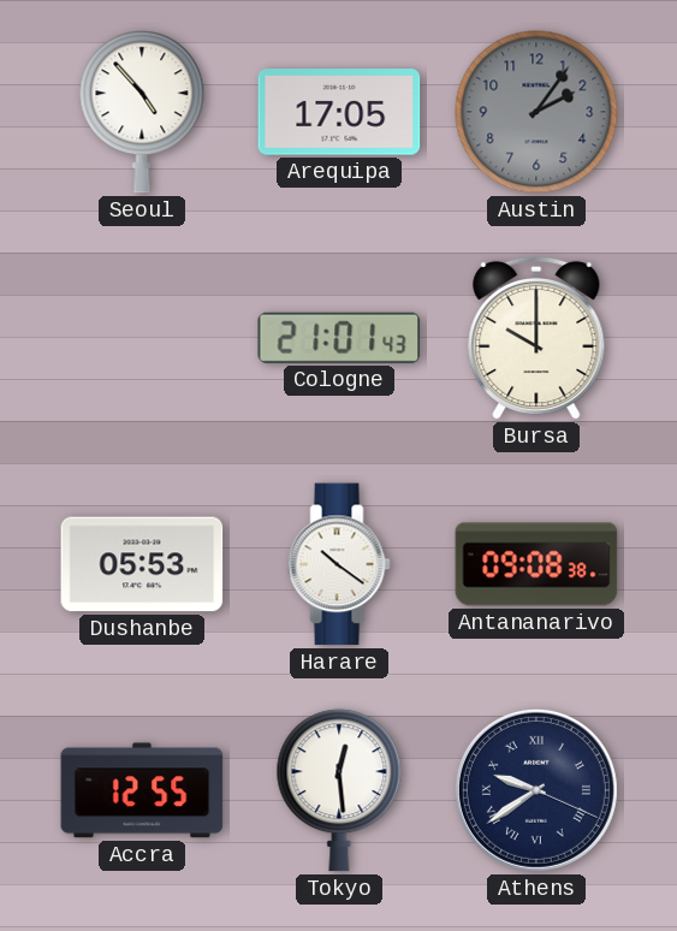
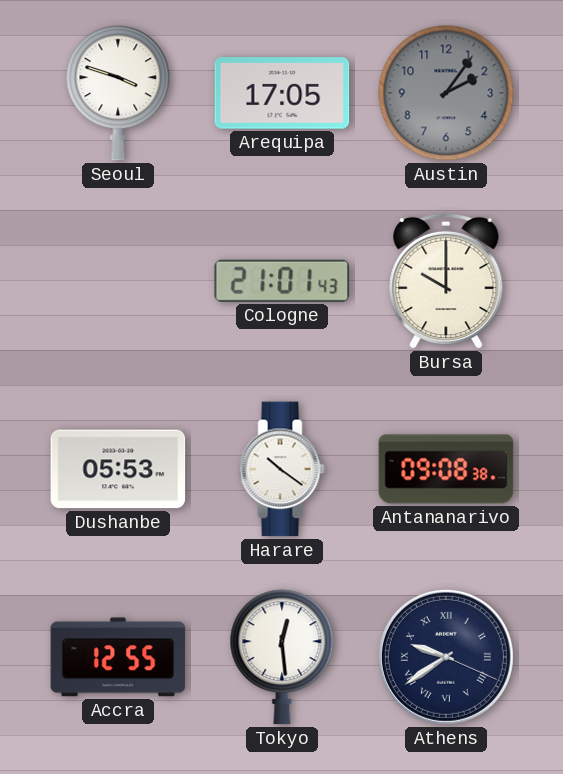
Seoul: 4:53 -> 3:48
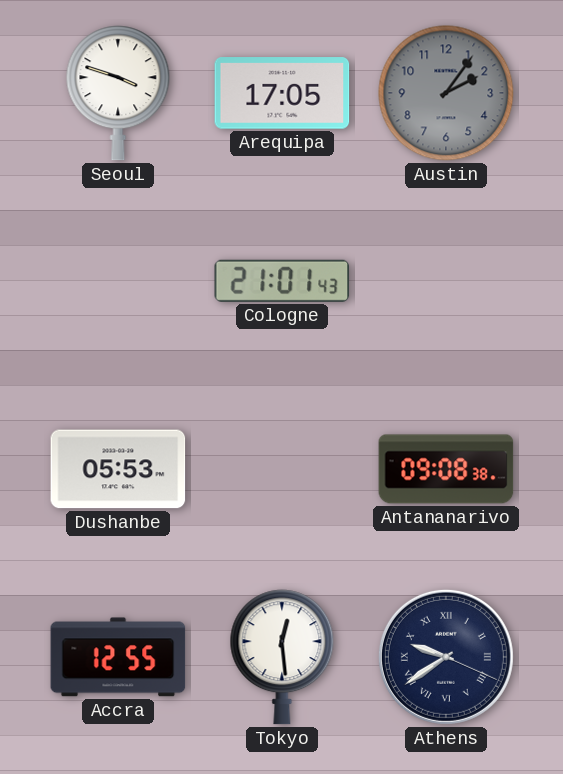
Bursa: 10:00 -> none
Harare: 10:21 -> none
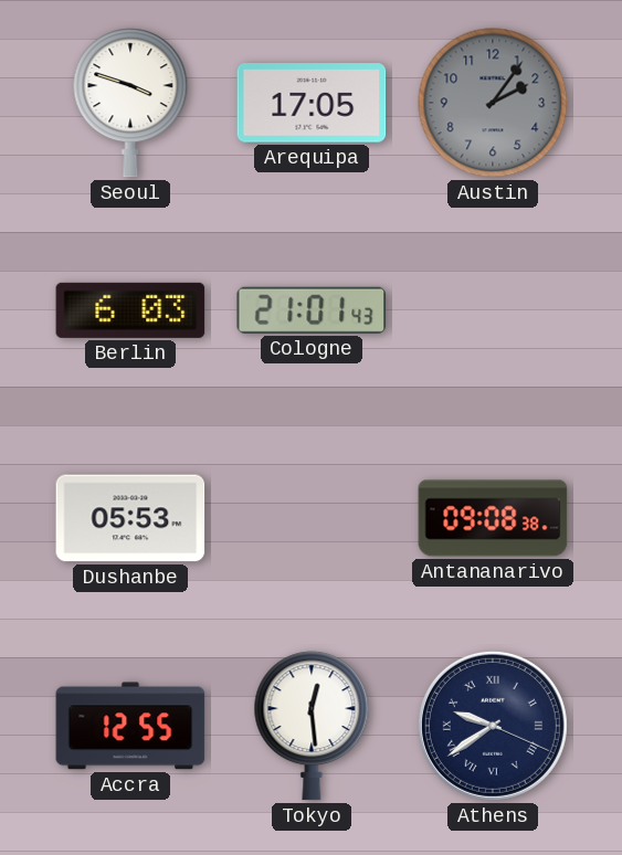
Berlin: none -> 6:03
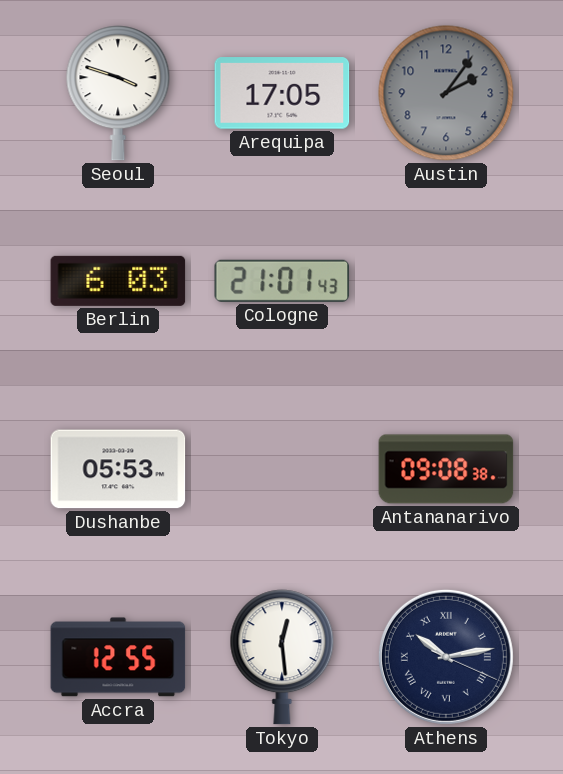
Athens: 9:39 -> 10:13
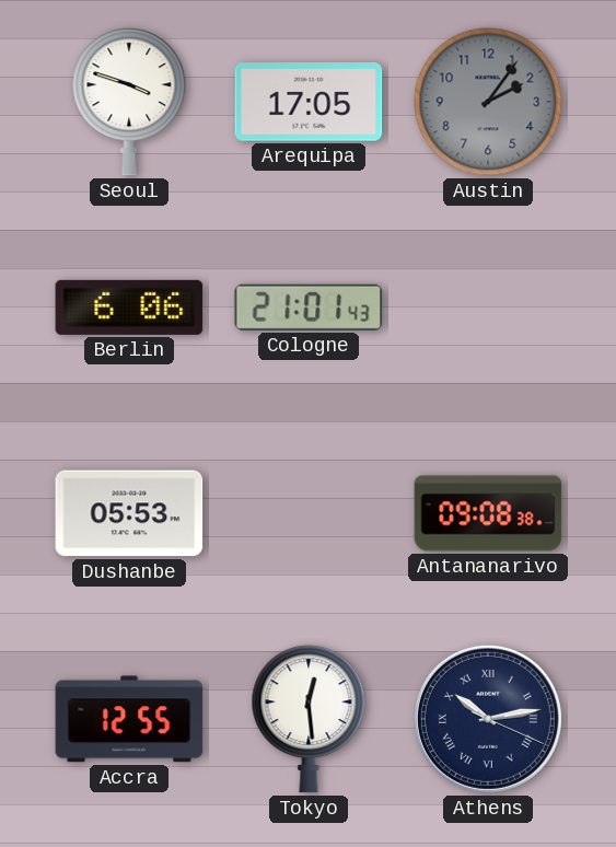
Berlin: 6:03 -> 6:06
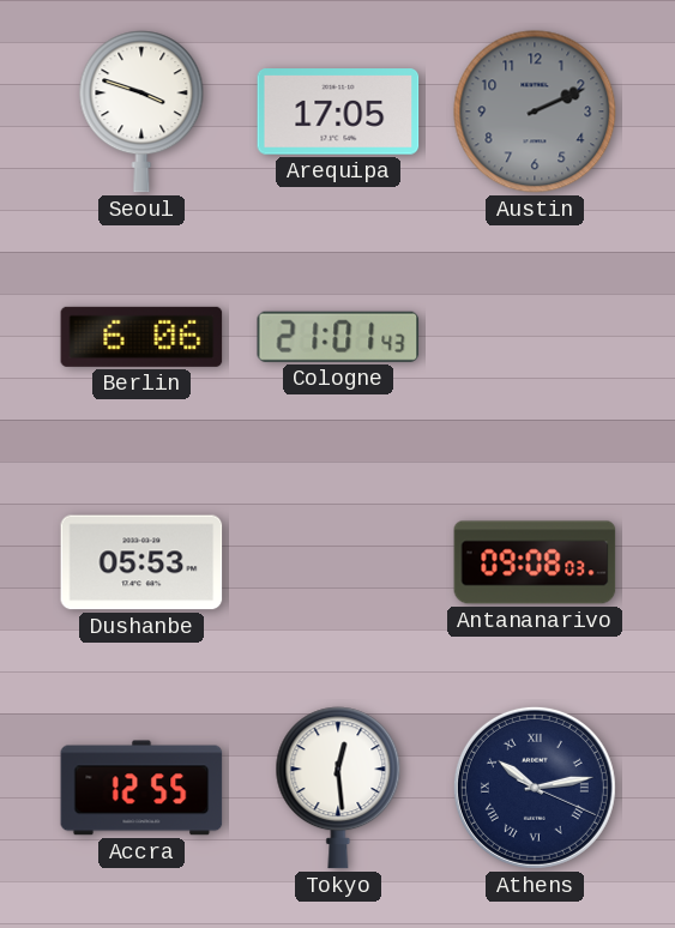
Austin: 2:06 -> 2:11
Antananarivo: 09:08:38 -> 09:08:03
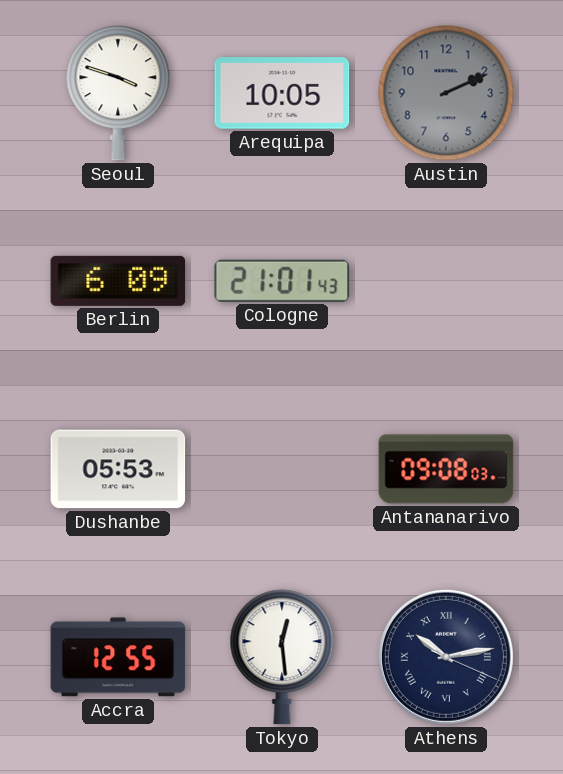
Arequipa: 17:05 -> 10:05
Berlin: 6:06 -> 6:09
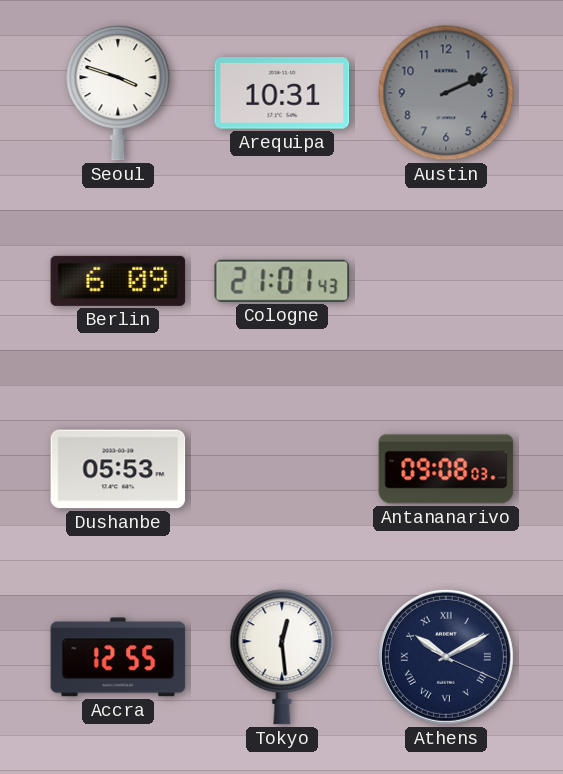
Arequipa: 10:05 -> 10:31
Athens: 10:13 -> 10:10
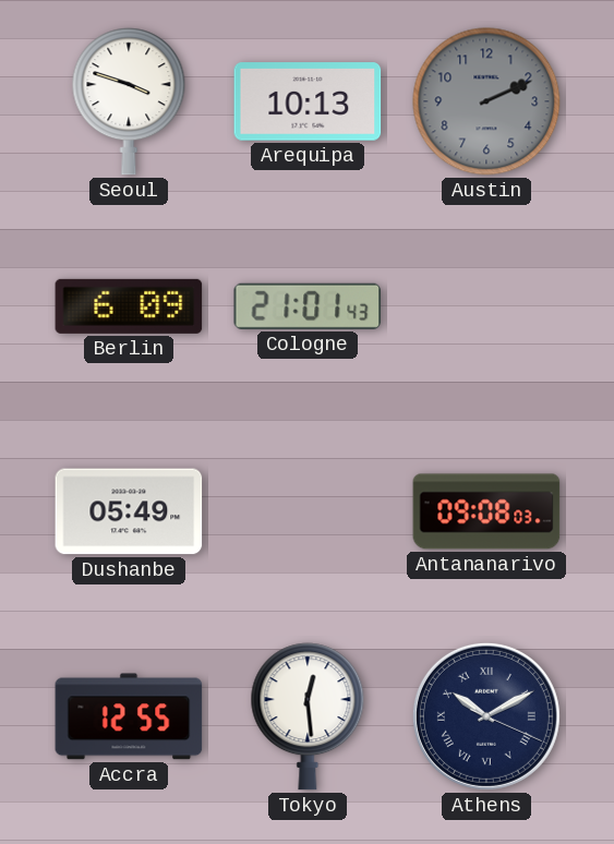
Arequipa: 10:31 -> 10:13
Dushanbe: 05:53 -> 05:49
